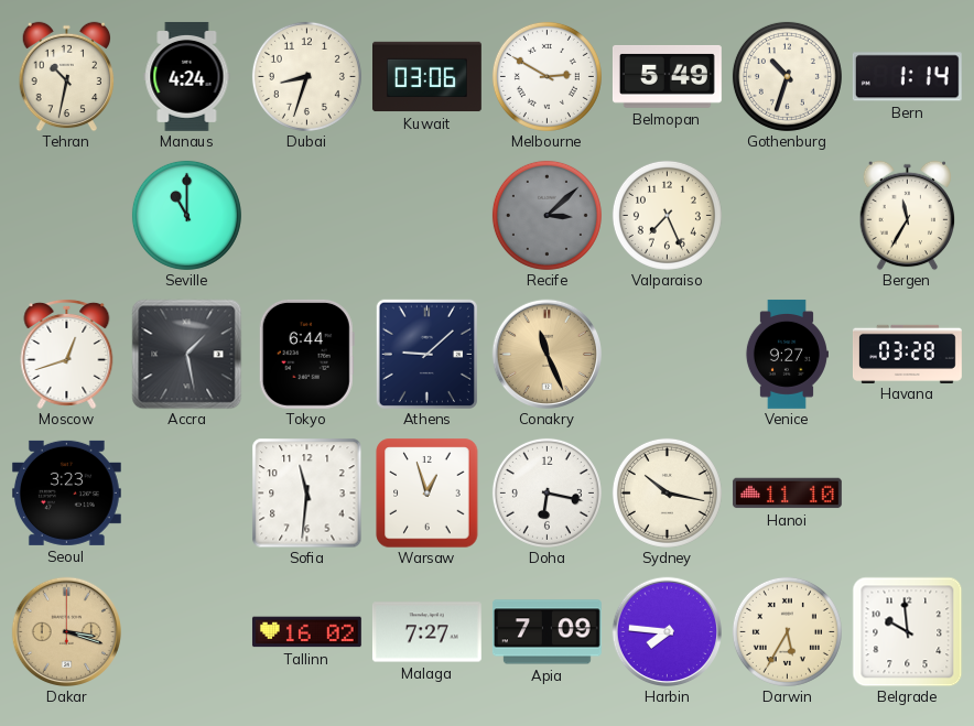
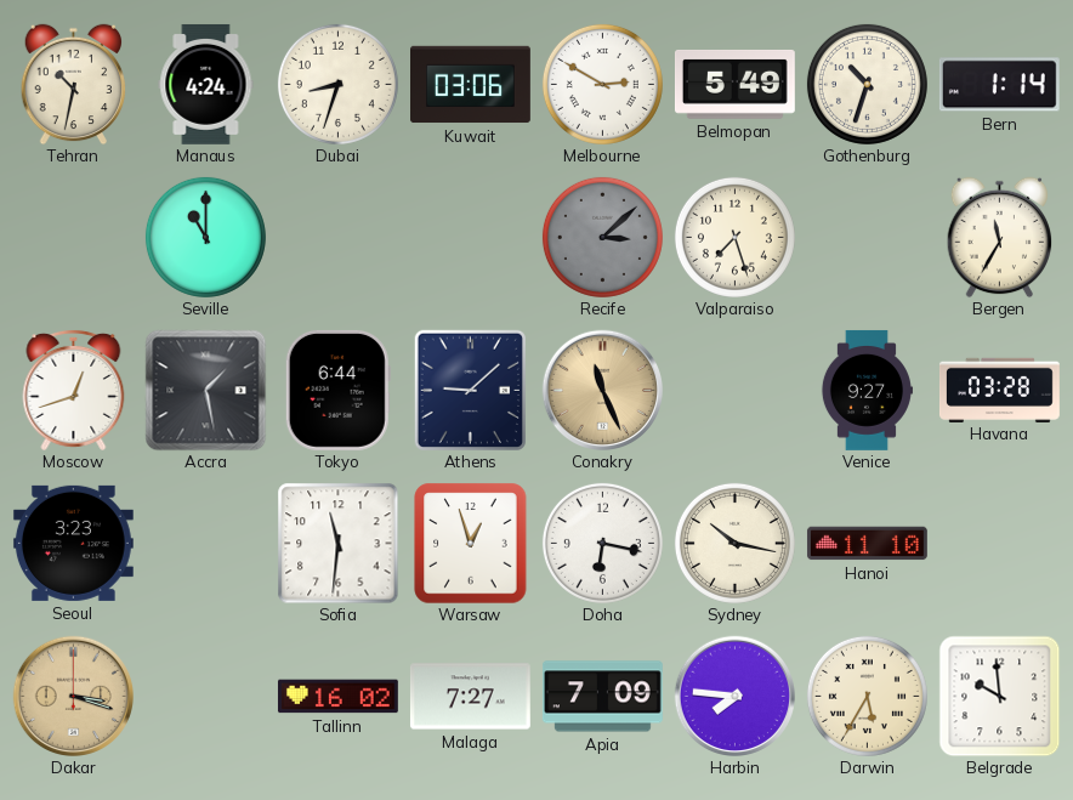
Valparaiso: 7:26 -> 7:27
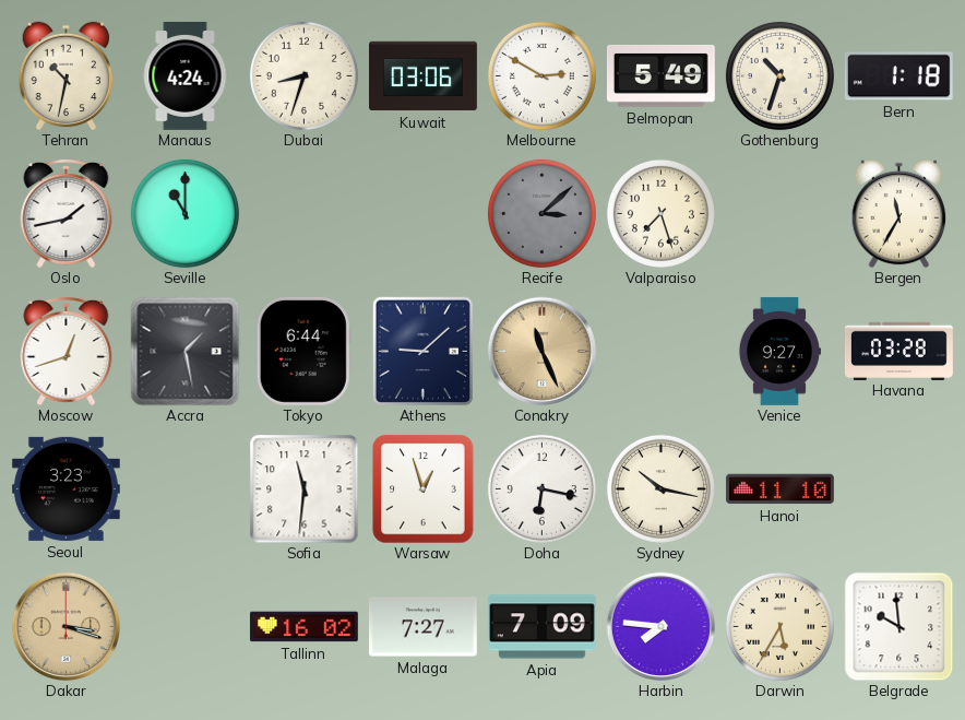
Bern: 1:14 -> 1:18
Oslo: none -> 1:43
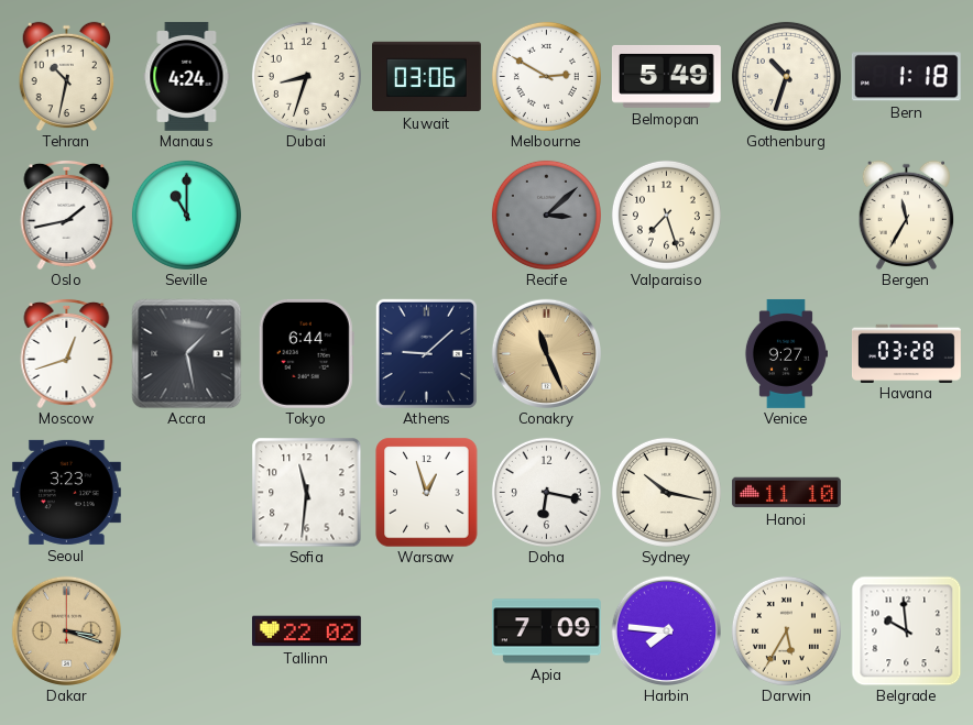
Tallinn: 16:02 -> 22:02
Malaga: 7:27 -> none
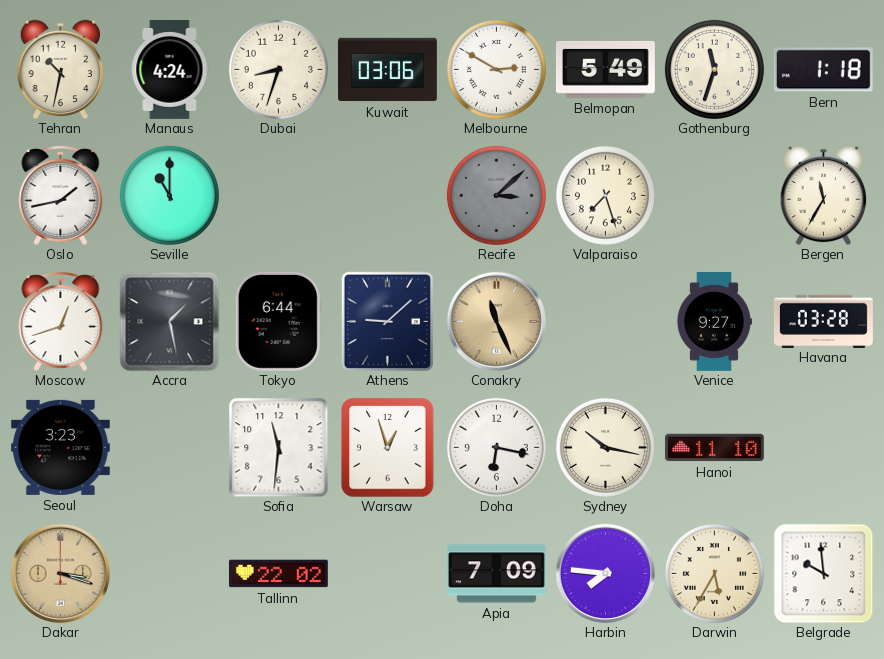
Gothenburg: 10:33 -> 11:33
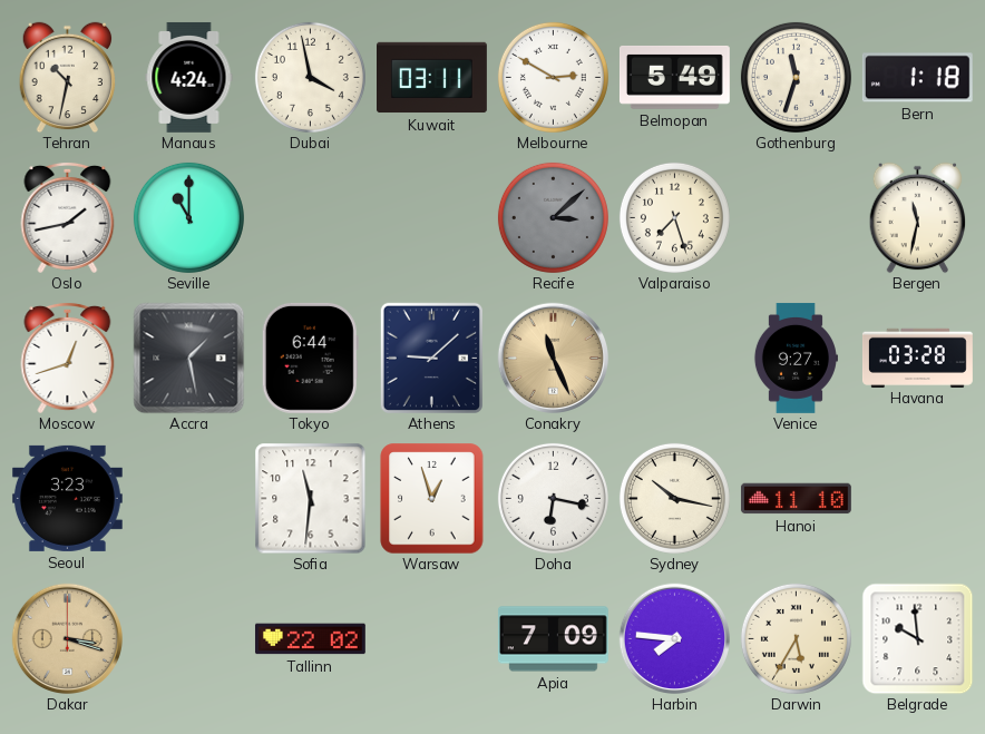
Dubai: 8:33 -> 3:58
Kuwait: 03:06 -> 03:11
Bergen: 11:35 -> 11:32
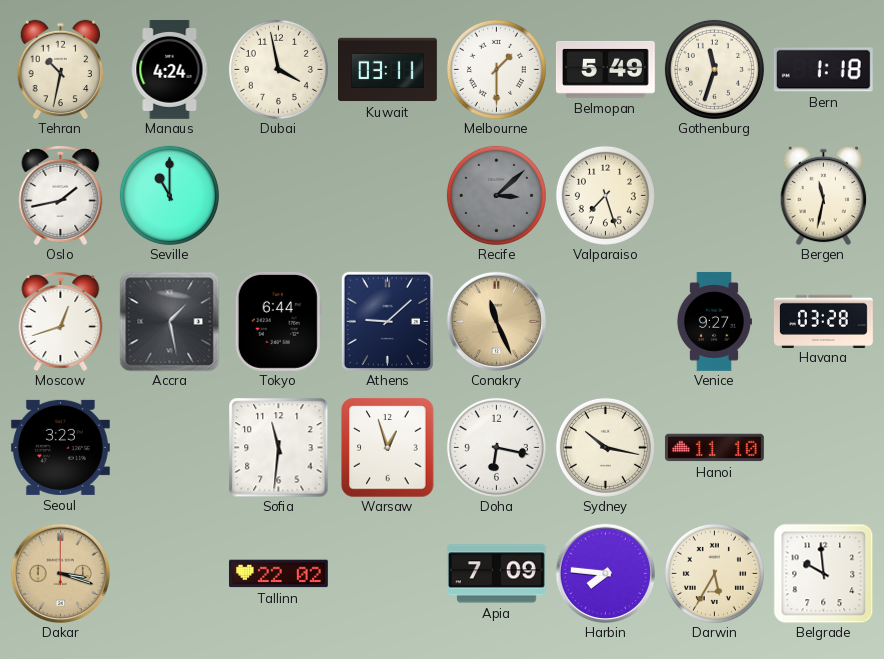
Melbourne: 2:50 -> 1:30
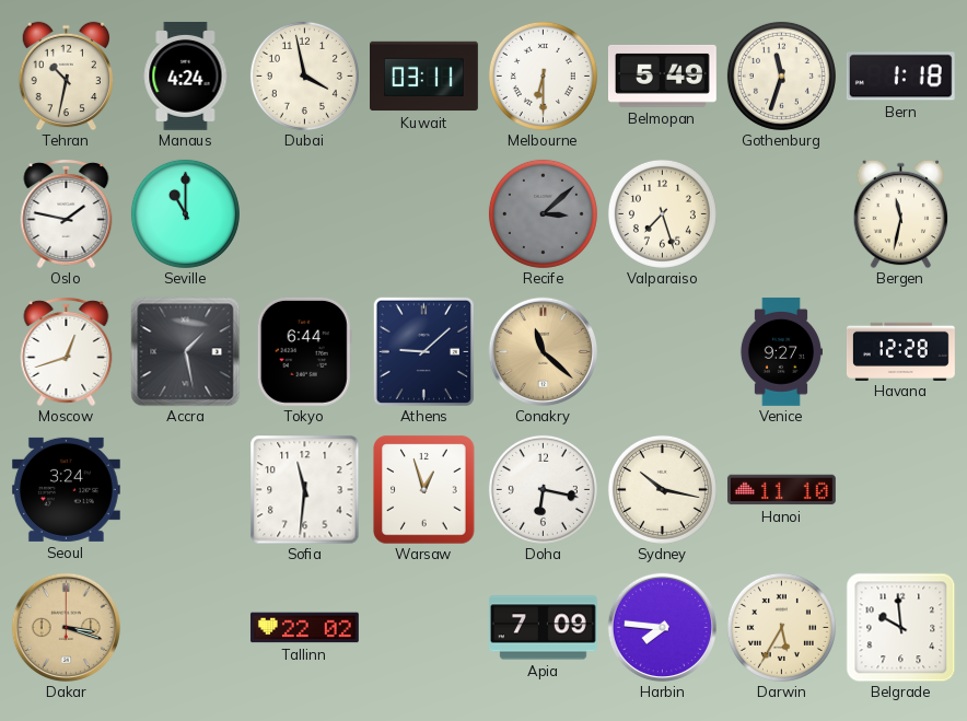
Melbourne: 1:30 -> 6:30
Oslo: 1:43 -> 1:47
Conakry: 11:26 -> 11:22
Havana: 03:28 -> 12:28
Seoul: 3:23 -> 3:24
